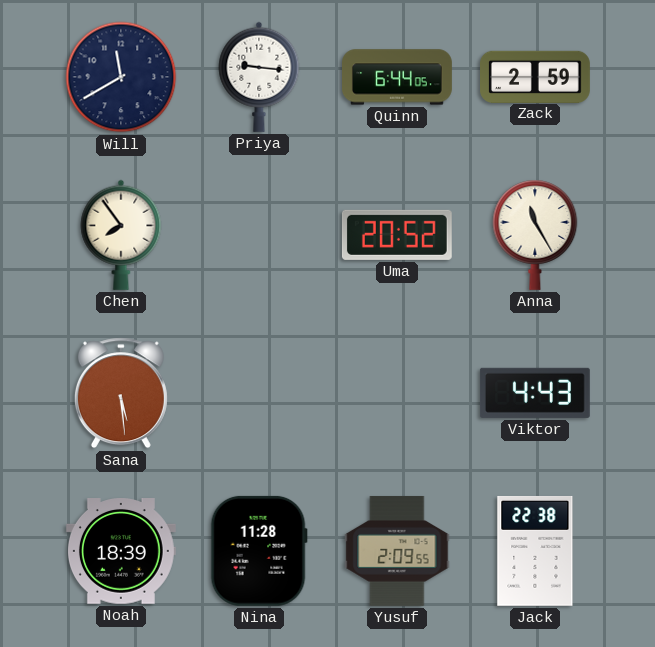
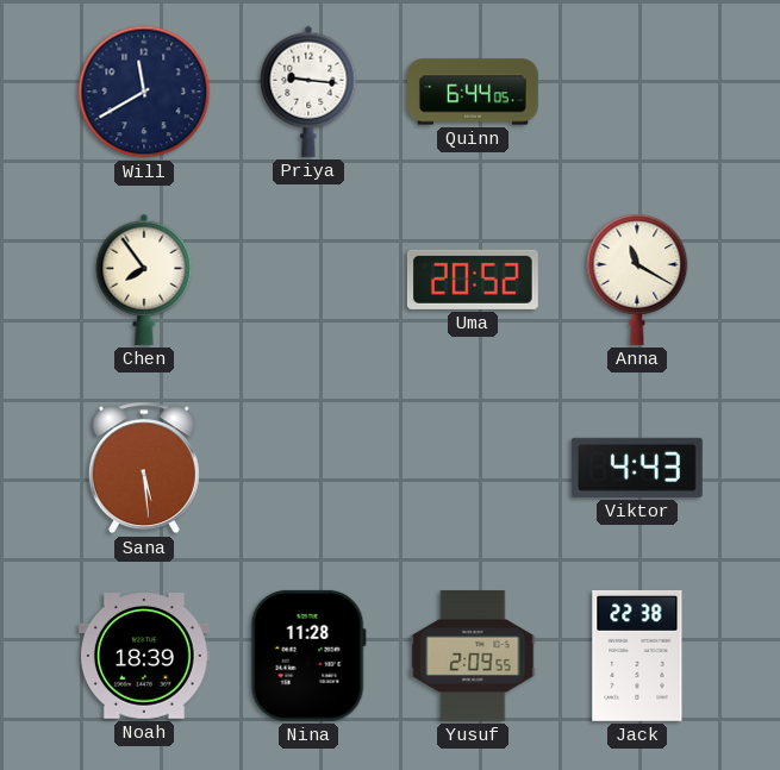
Zack: 2:59 -> none
Anna: 11:25 -> 11:20
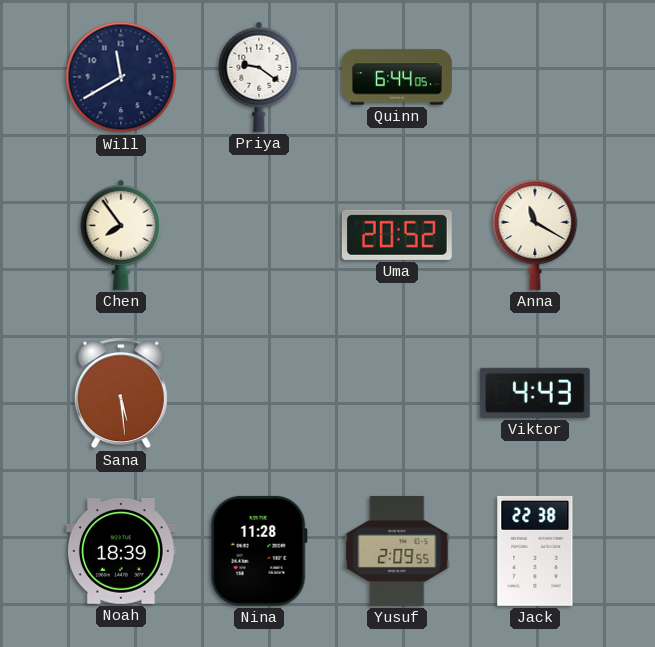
Priya: 9:16 -> 9:21
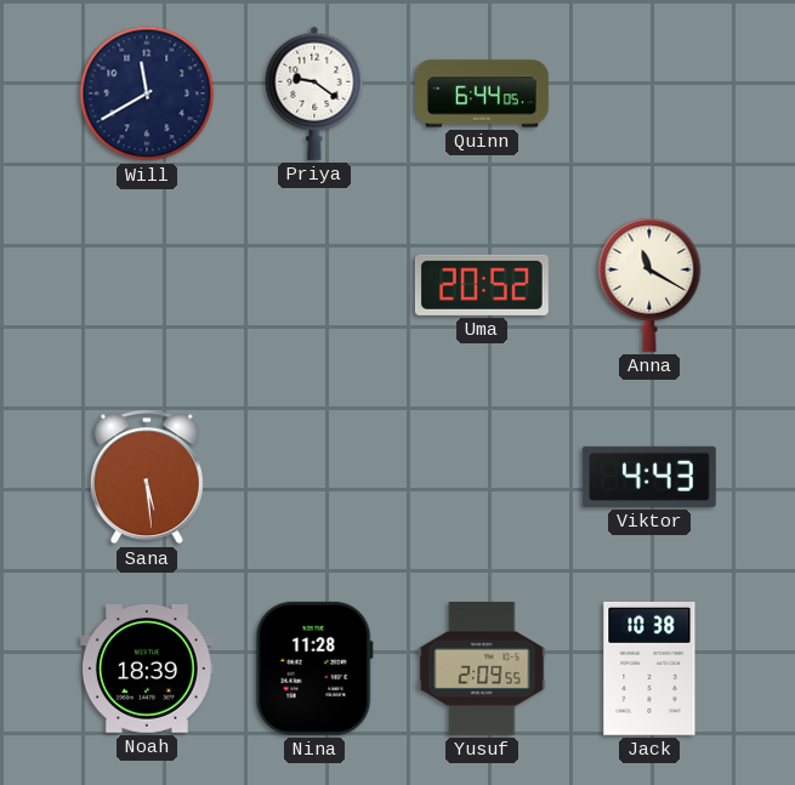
Chen: 7:54 -> none
Jack: 22:38 -> 10:38
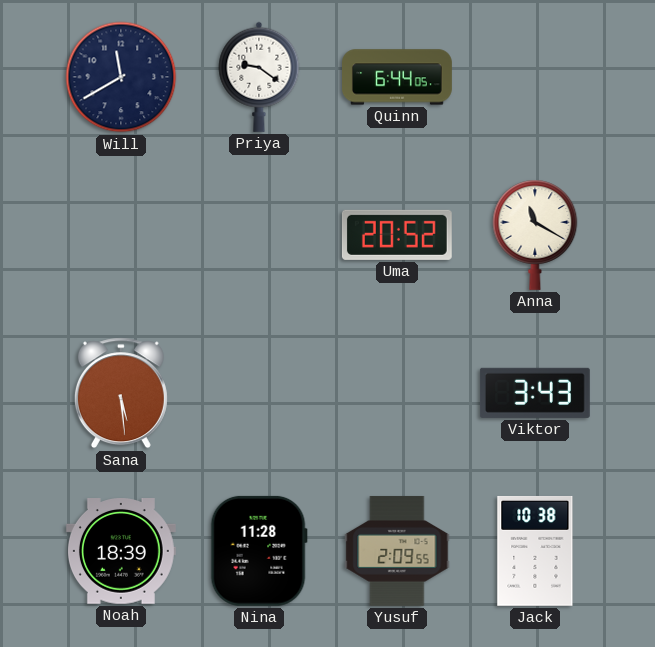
Viktor: 4:43 -> 3:43
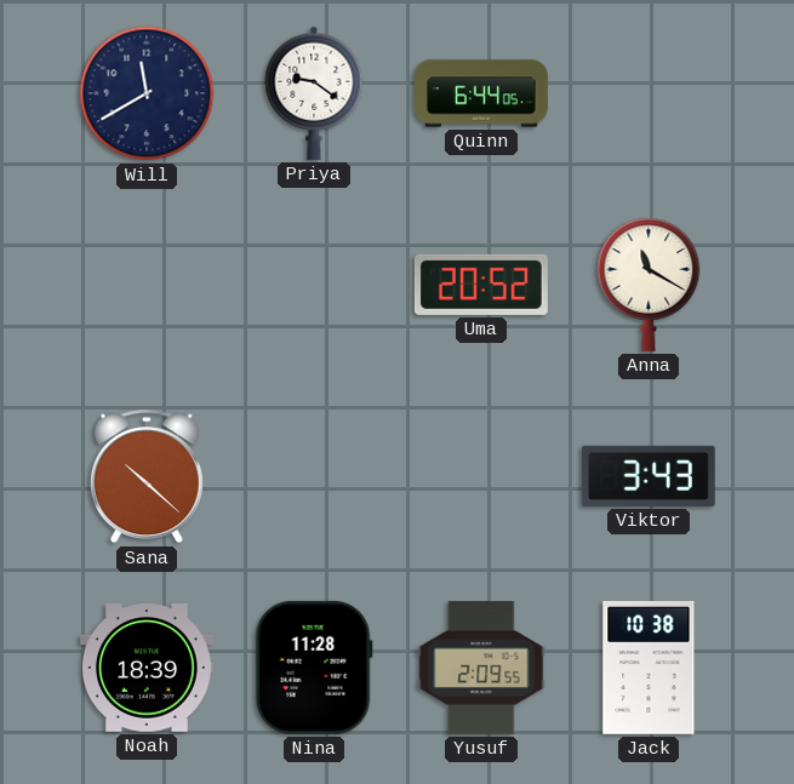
Sana: 5:29 -> 10:22
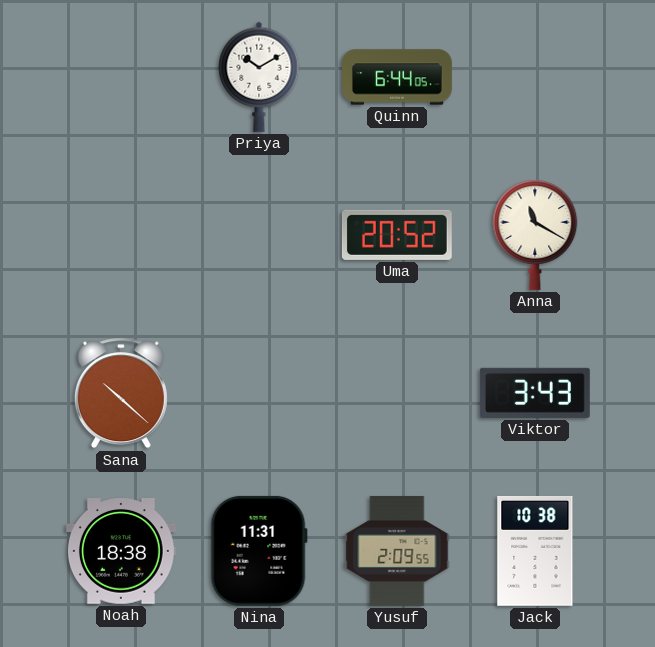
Will: 11:40 -> none
Priya: 9:21 -> 10:10
Noah: 18:39 -> 18:38
Nina: 11:28 -> 11:31
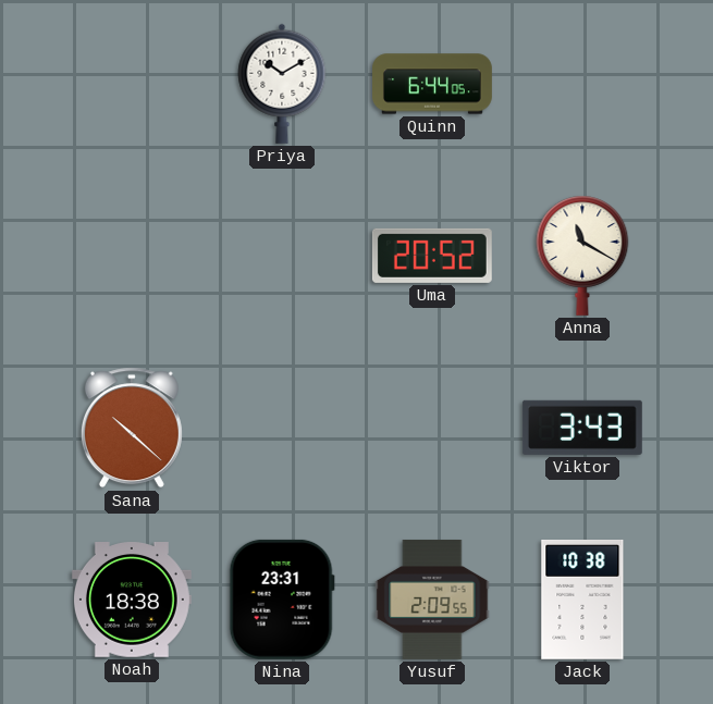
Nina: 11:31 -> 23:31
